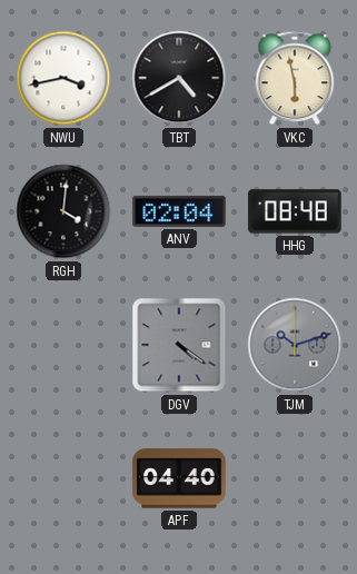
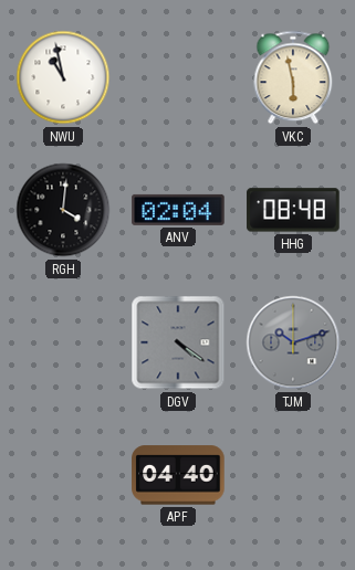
NWU: 3:43 -> 10:58
TBT: 4:40 -> none
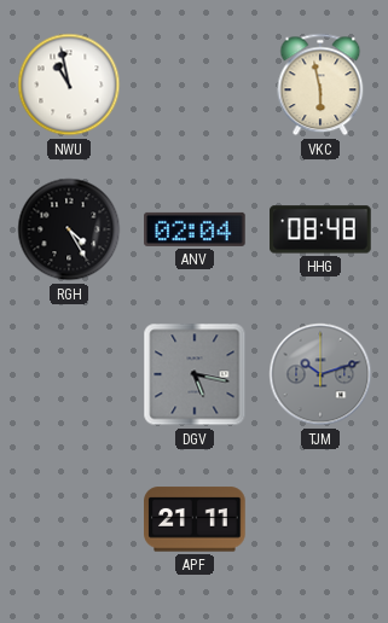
RGH: 4:01 -> 4:25
DGV: 4:21 -> 5:17
APF: 04:40 -> 21:11
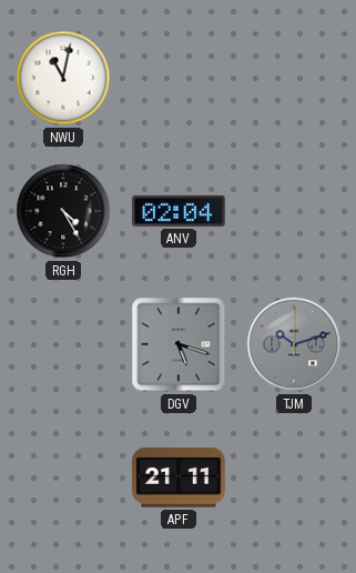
NWU: 10:58 -> 11:02
VKC: 5:58 -> none
HHG: 08:48 -> none
DGV: 5:17 -> 5:18
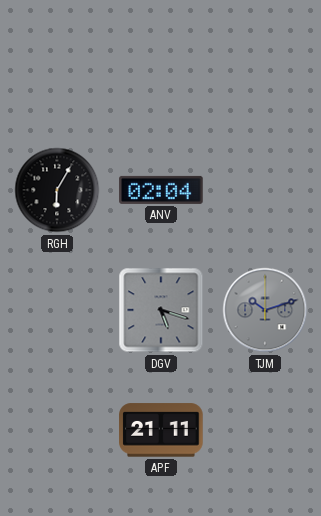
NWU: 11:02 -> none
RGH: 4:25 -> 6:05
